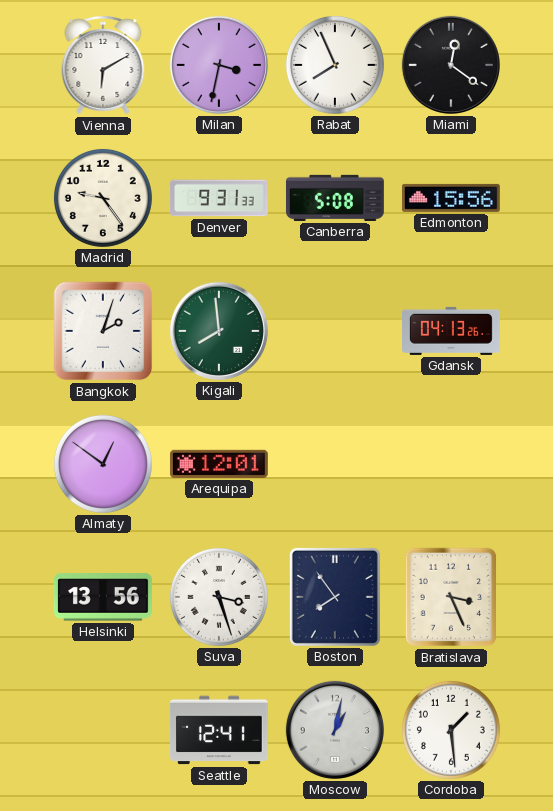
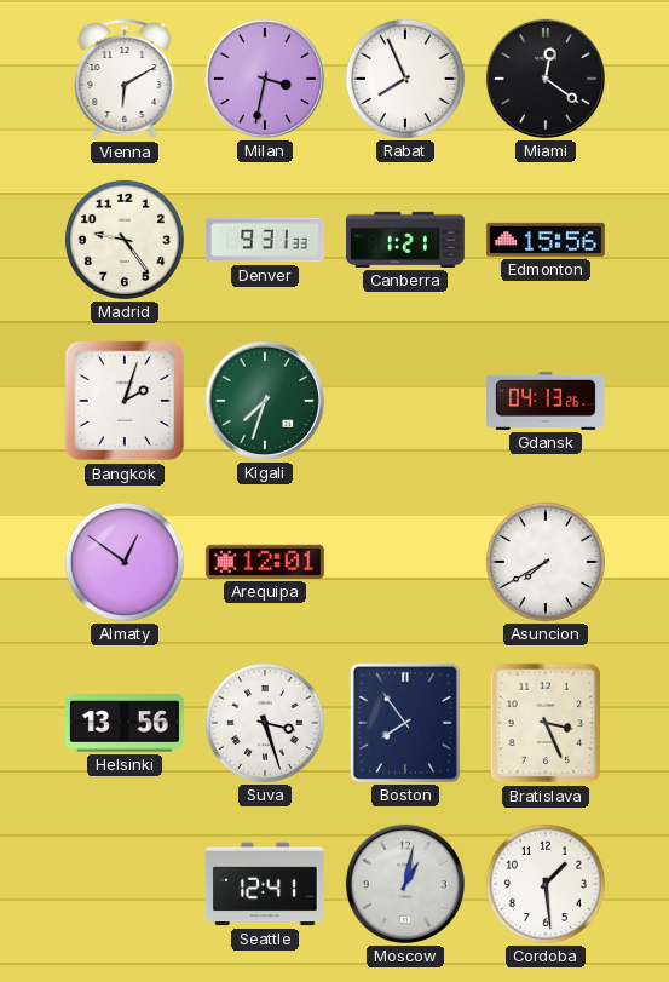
Canberra: 5:08 -> 1:21
Kigali: 7:59 -> 7:33
Asuncion: none -> 7:40
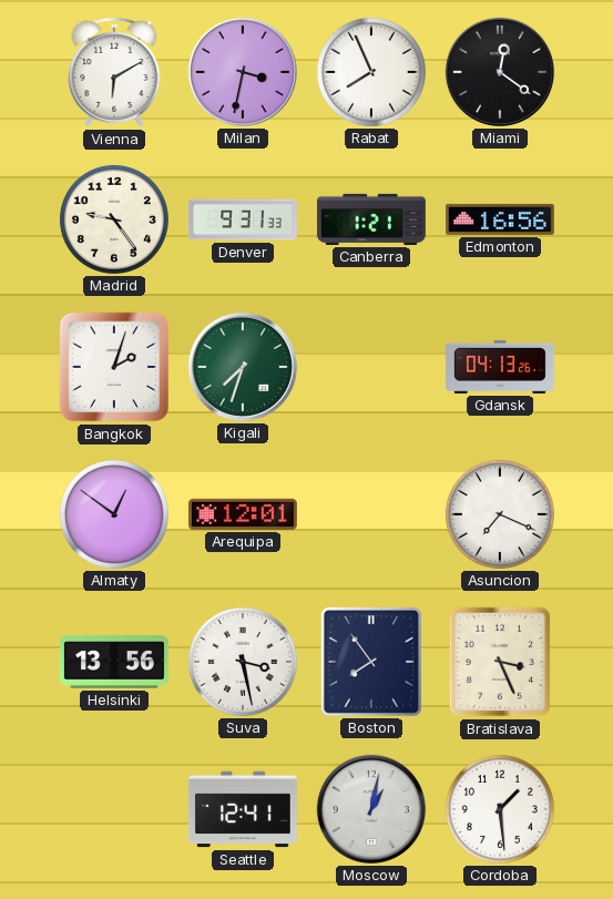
Edmonton: 15:56 -> 16:56
Asuncion: 7:40 -> 7:19
Suva: 3:27 -> 3:28
